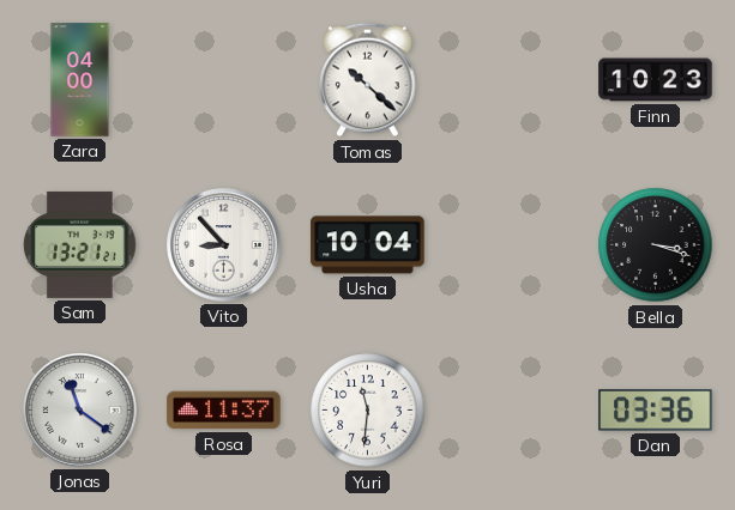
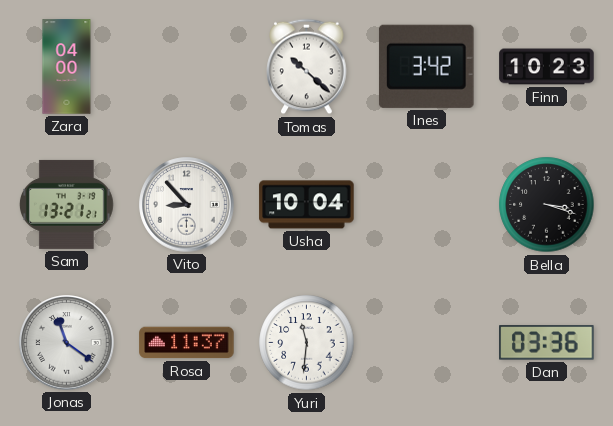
Ines: none -> 3:42
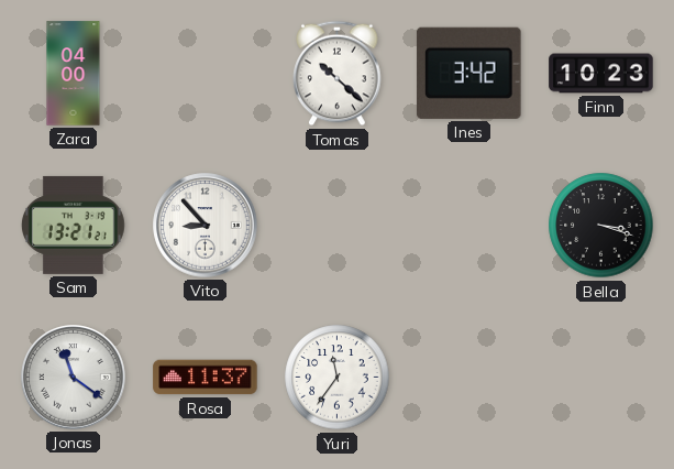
Usha: 10:04 -> none
Yuri: 11:31 -> 11:36
Dan: 03:36 -> none
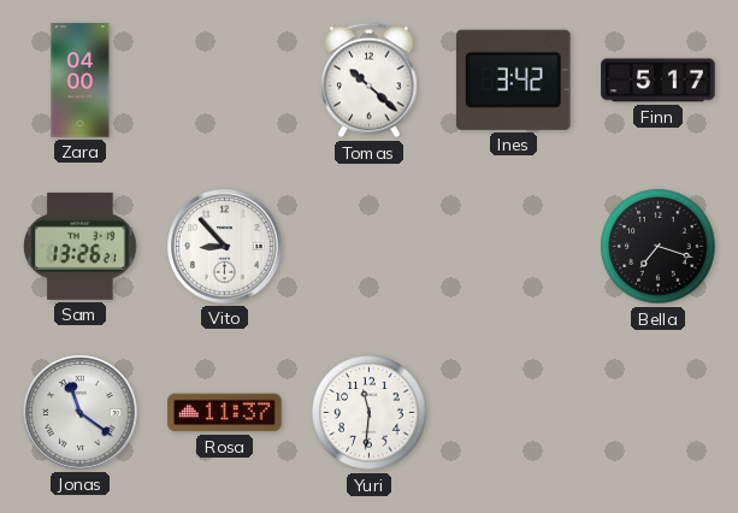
Finn: 10:23 -> 5:17
Sam: 13:21 -> 13:26
Bella: 3:18 -> 7:18
Yuri: 11:36 -> 11:31
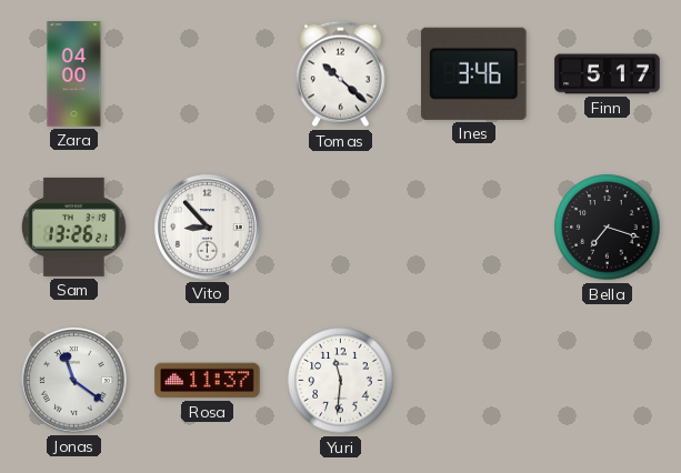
Ines: 3:42 -> 3:46
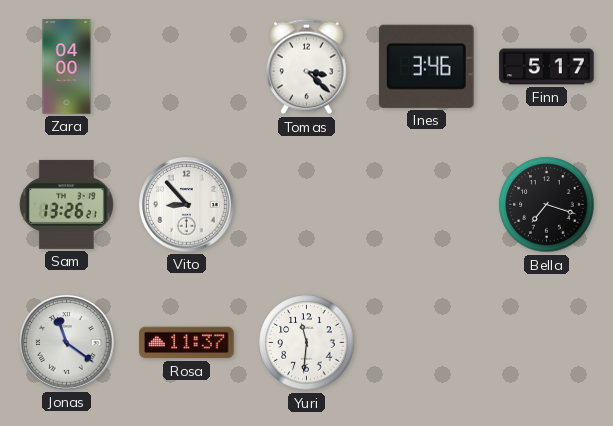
Tomas: 10:22 -> 3:22
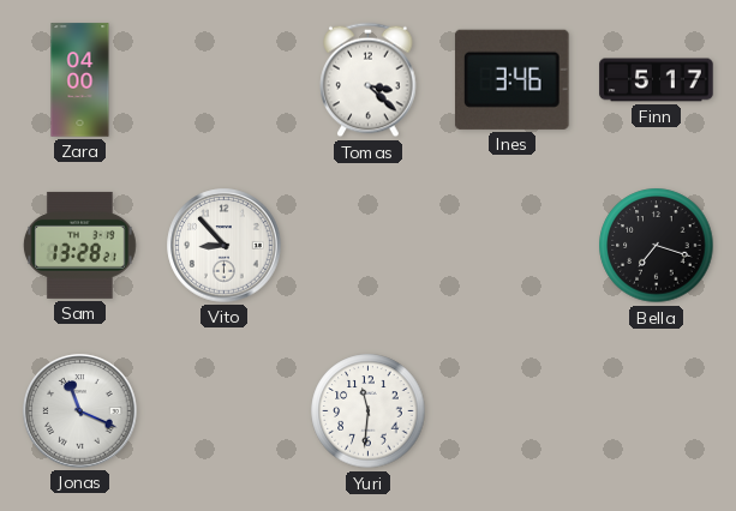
Sam: 13:26 -> 13:28
Jonas: 11:21 -> 11:19
Rosa: 11:37 -> none
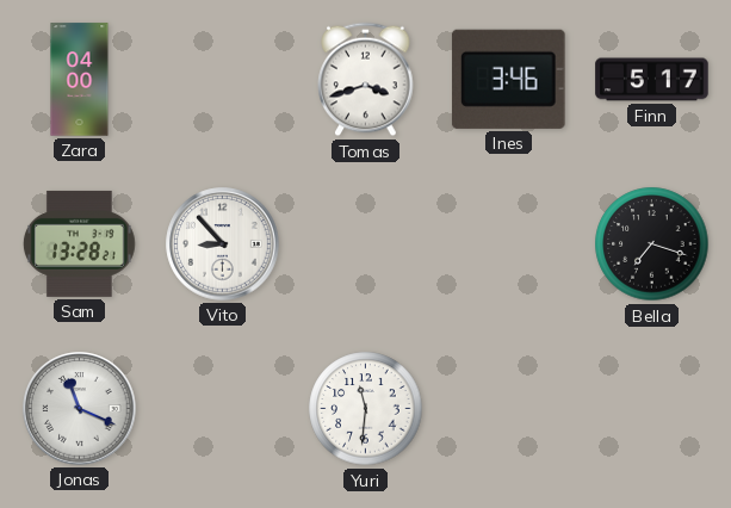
Tomas: 3:22 -> 3:42
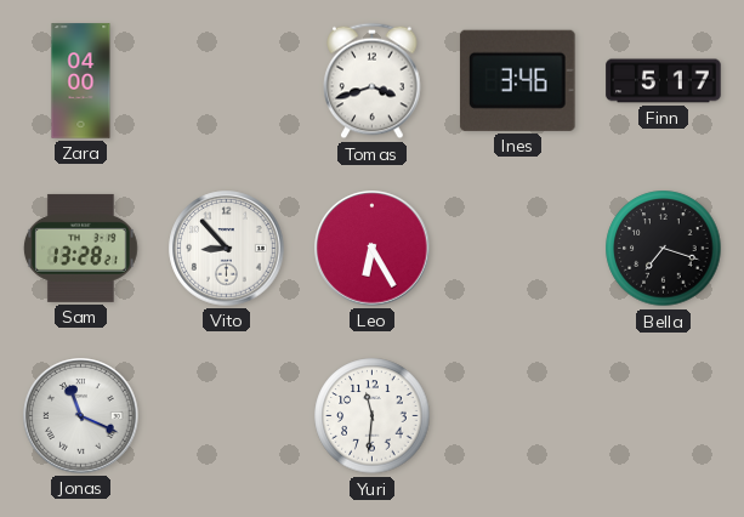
Leo: none -> 6:25
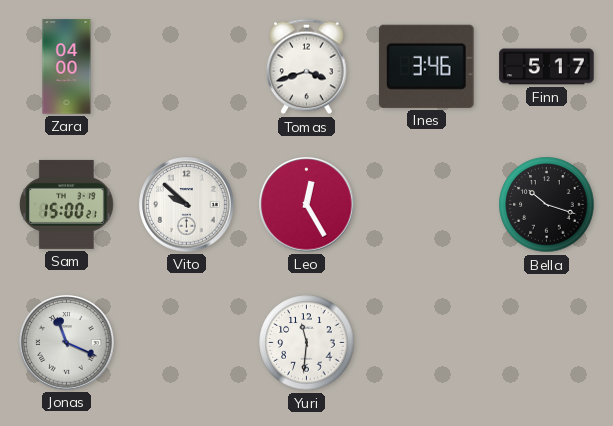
Sam: 13:28 -> 15:00
Vito: 8:53 -> 9:52
Leo: 6:25 -> 12:25
Bella: 7:18 -> 10:18
